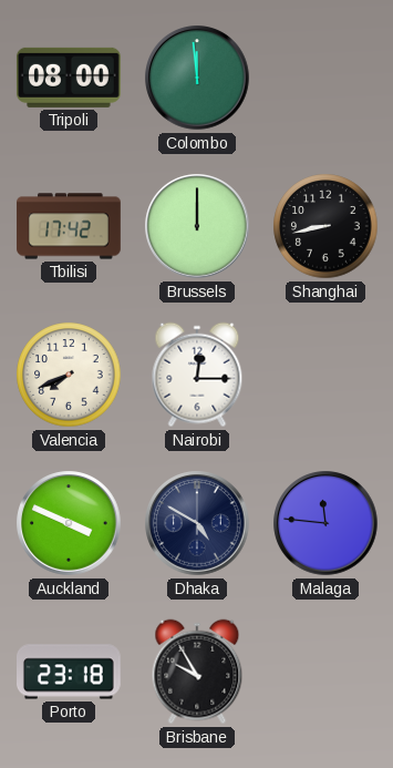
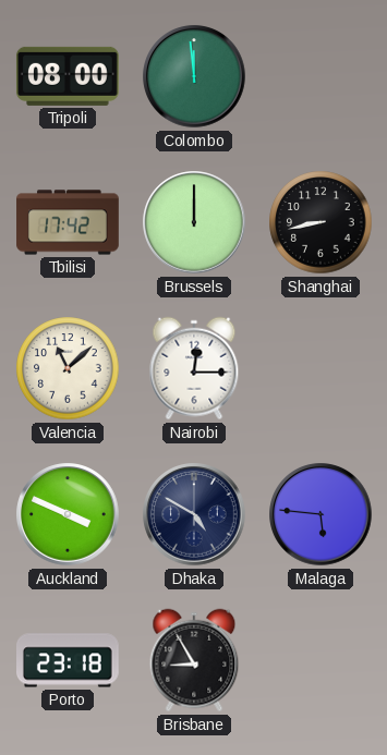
Valencia: 7:41 -> 11:08
Malaga: 11:46 -> 5:46
Brisbane: 9:55 -> 8:55
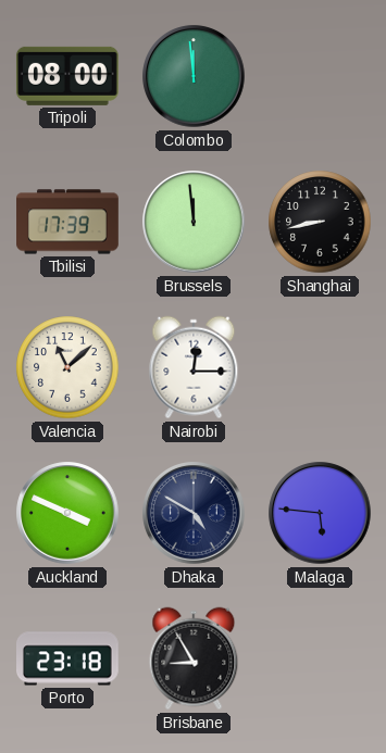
Tbilisi: 17:42 -> 17:39
Brussels: 12:00 -> 11:59
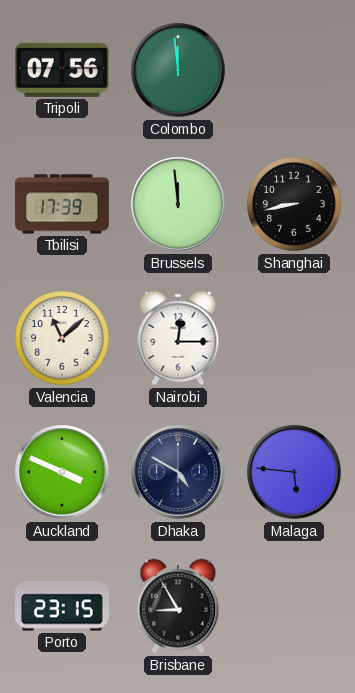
Tripoli: 08:00 -> 07:56
Porto: 23:18 -> 23:15
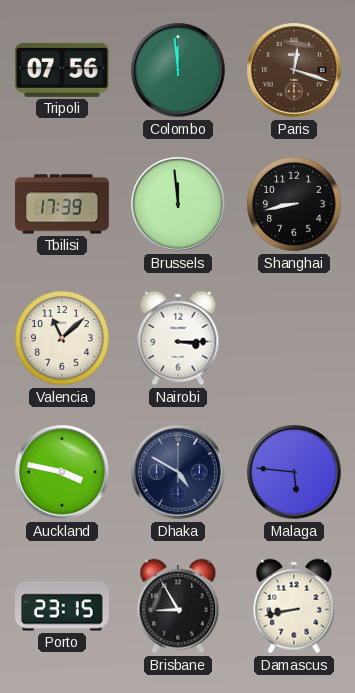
Paris: none -> 12:18
Nairobi: 12:15 -> 3:15
Auckland: 3:49 -> 3:47
Damascus: none -> 8:43
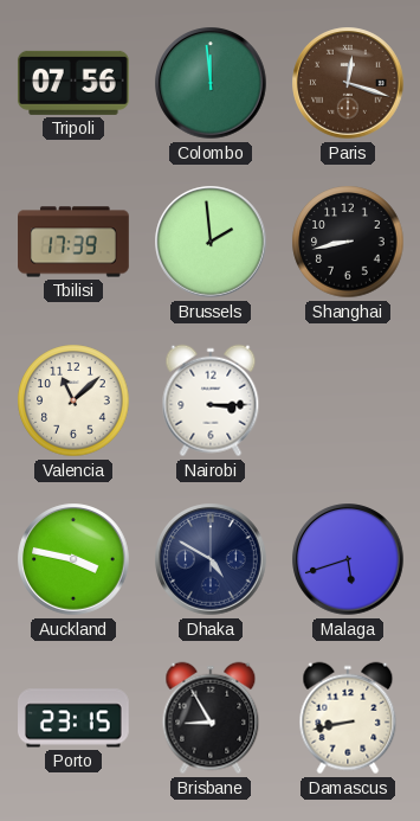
Brussels: 11:59 -> 1:59
Malaga: 5:46 -> 5:42
